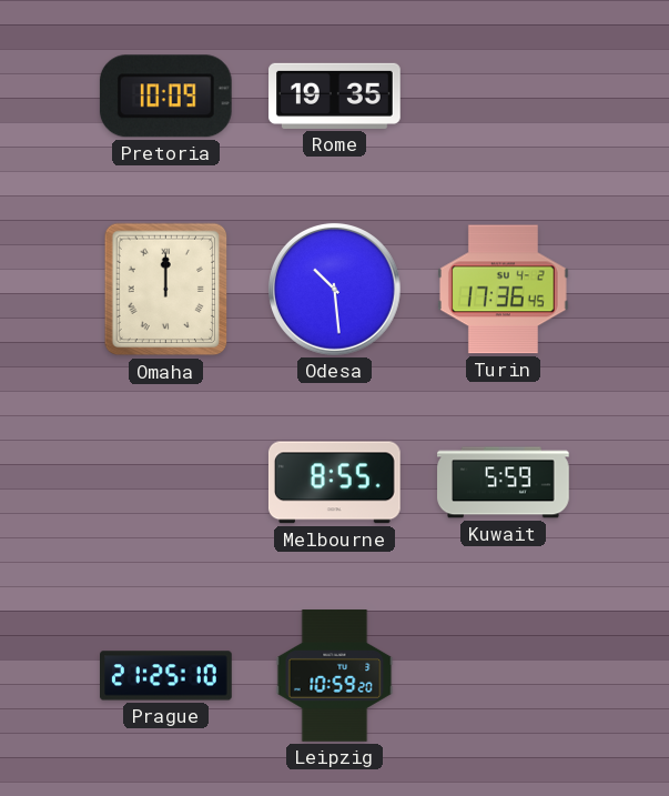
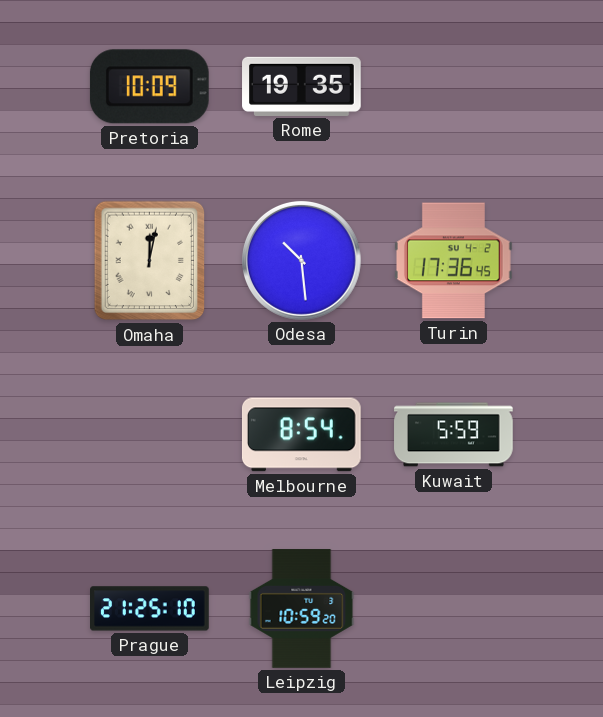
Omaha: 12:00 -> 12:02
Melbourne: 8:55 -> 8:54
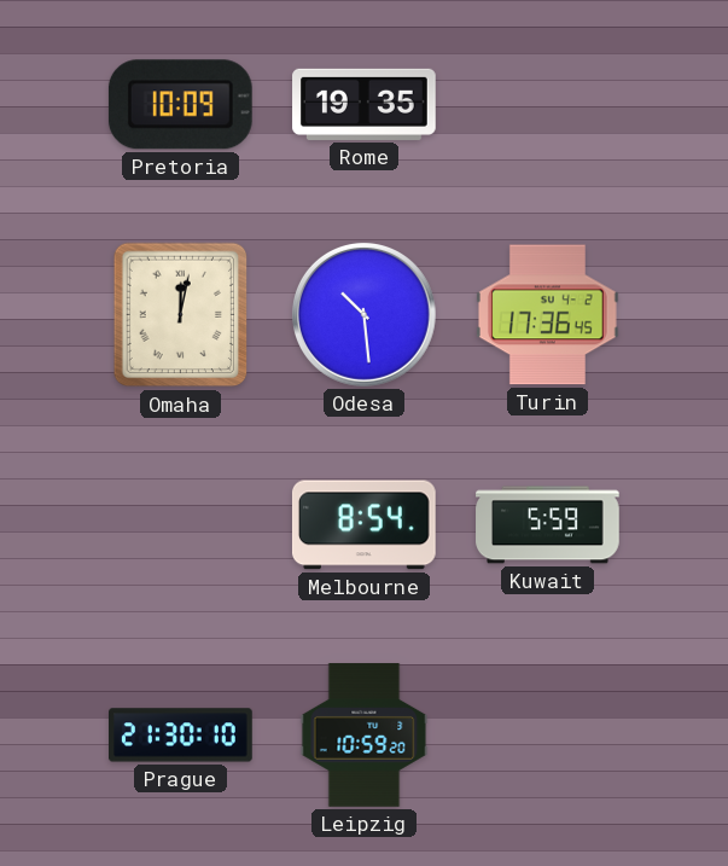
Prague: 21:25 -> 21:30
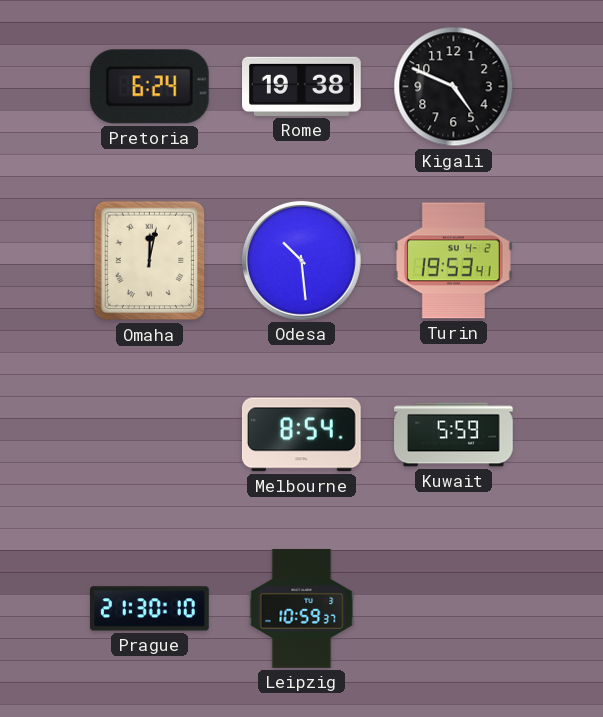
Pretoria: 10:09 -> 6:24
Rome: 19:35 -> 19:38
Kigali: none -> 4:49
Turin: 17:36 -> 19:53
Leipzig: 10:59:20 -> 10:59:37
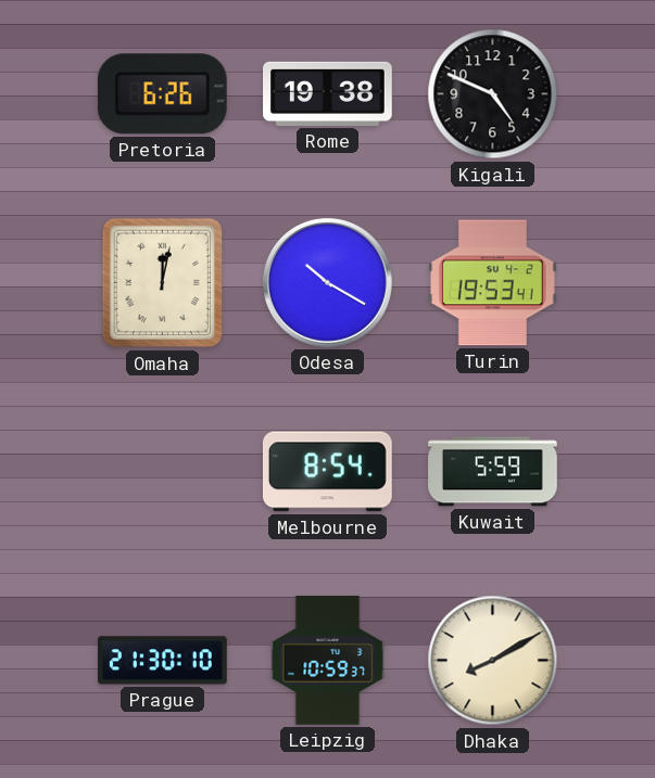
Pretoria: 6:24 -> 6:26
Odesa: 10:29 -> 10:20
Dhaka: none -> 8:10
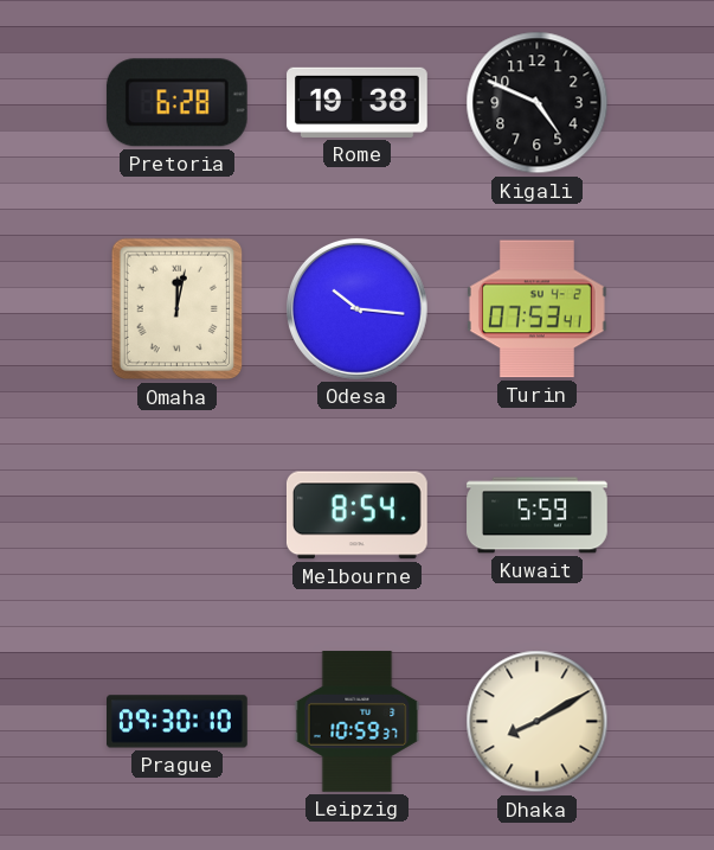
Pretoria: 6:26 -> 6:28
Odesa: 10:20 -> 10:16
Turin: 19:53 -> 07:53
Prague: 21:30 -> 09:30
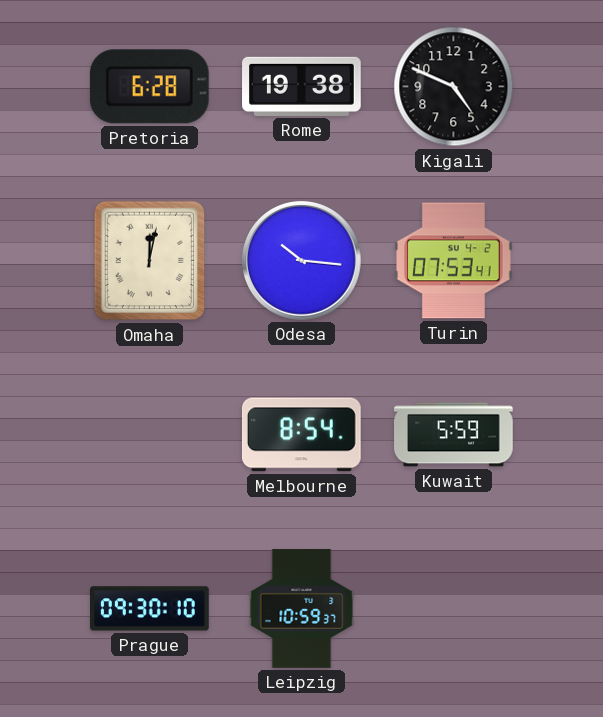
Dhaka: 8:10 -> none
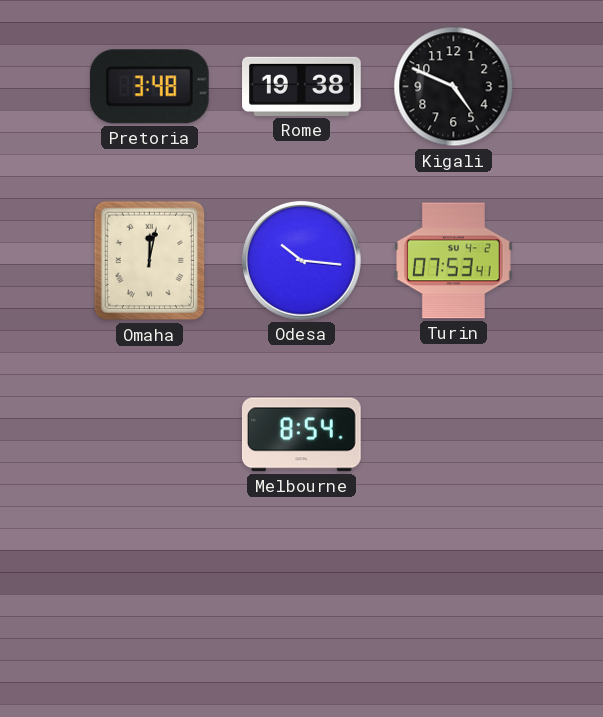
Pretoria: 6:28 -> 3:48
Kuwait: 5:59 -> none
Prague: 09:30 -> none
Leipzig: 10:59 -> none
